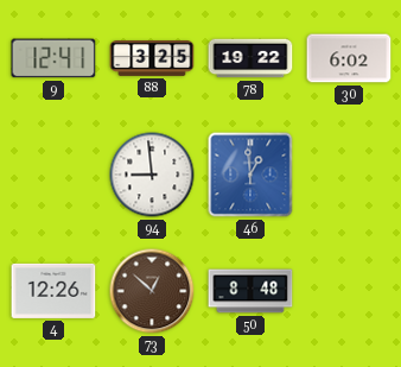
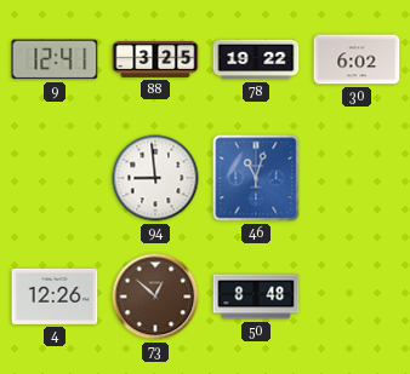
46: 12:59 -> 11:03
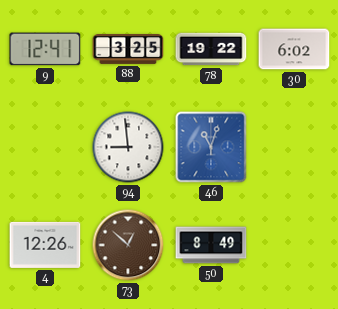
50: 8:48 -> 8:49
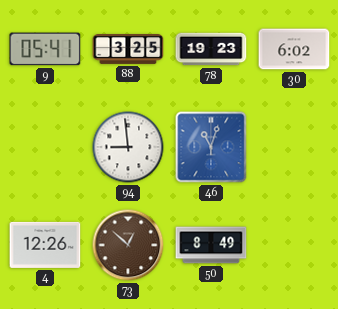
9: 12:41 -> 05:41
78: 19:22 -> 19:23
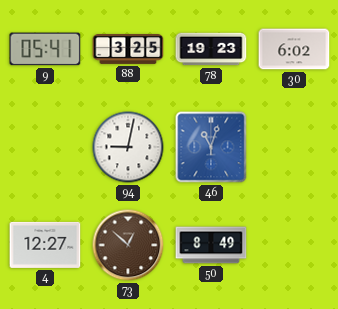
94: 8:59 -> 9:02
4: 12:26 -> 12:27
